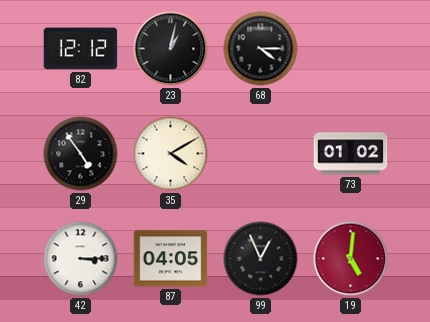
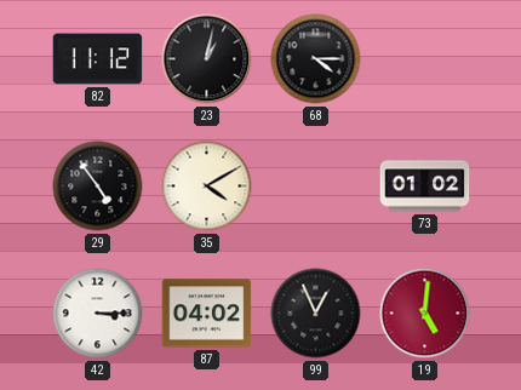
82: 12:12 -> 11:12
87: 04:05 -> 04:02
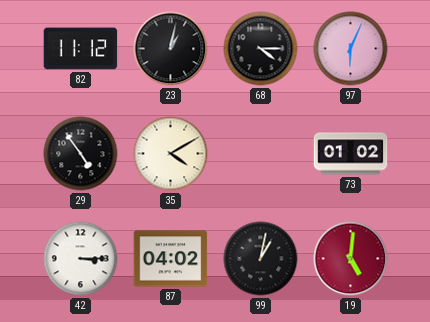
97: none -> 6:04
99: 12:56 -> 1:02
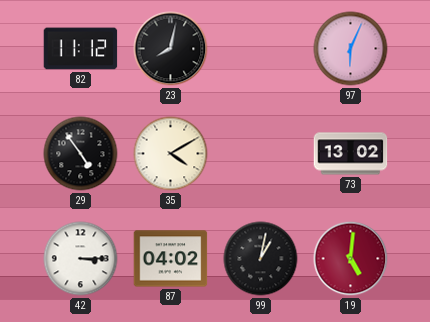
23: 1:02 -> 8:02
68: 4:15 -> none
73: 01:02 -> 13:02
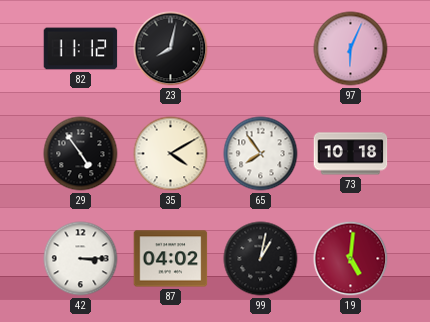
65: none -> 7:54
73: 13:02 -> 10:18
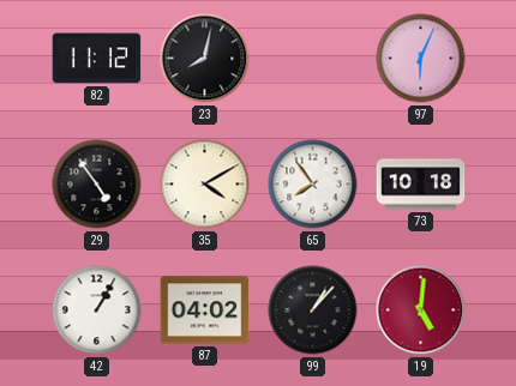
42: 3:15 -> 1:05
99: 1:02 -> 1:07
